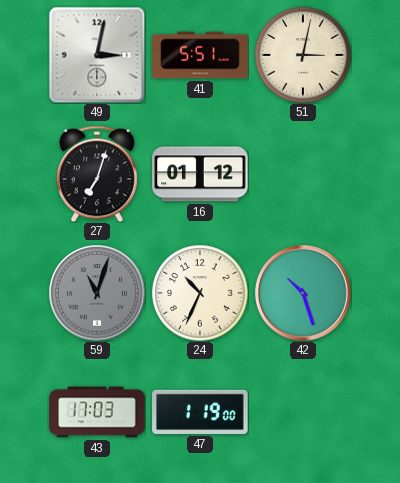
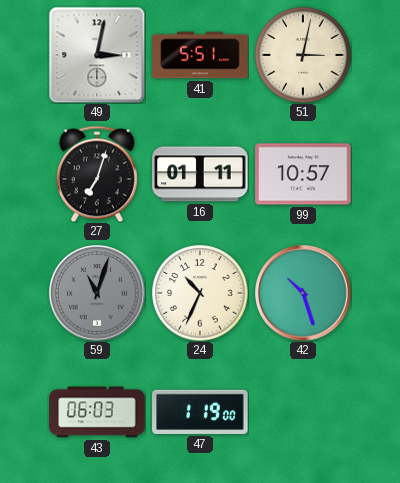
16: 01:12 -> 01:11
99: none -> 10:57
43: 17:03 -> 06:03
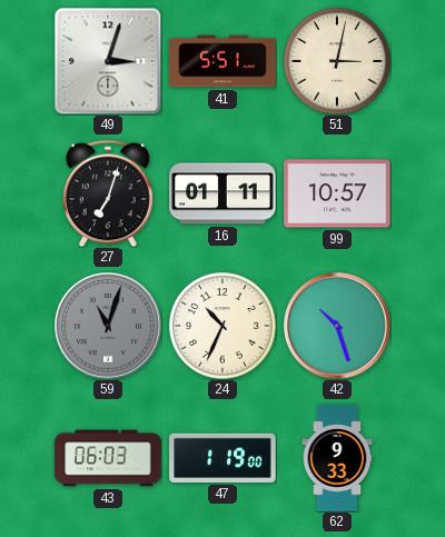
49: 3:02 -> 3:03
62: none -> 9:33
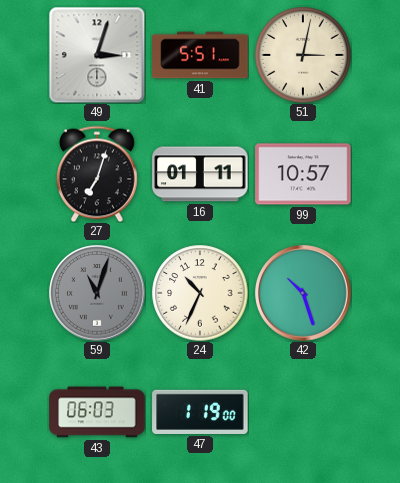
62: 9:33 -> none
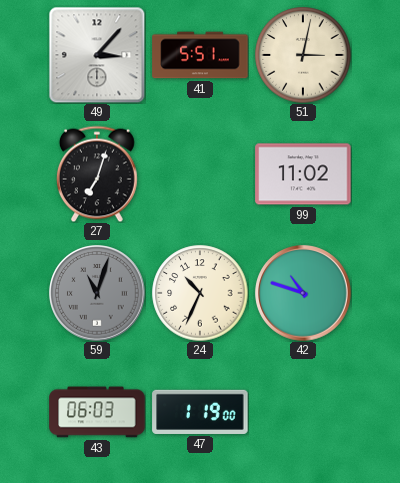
49: 3:03 -> 3:07
16: 01:11 -> none
99: 10:57 -> 11:02
42: 10:27 -> 10:48
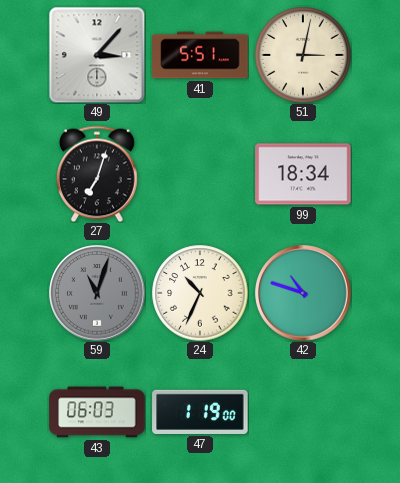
99: 11:02 -> 18:34
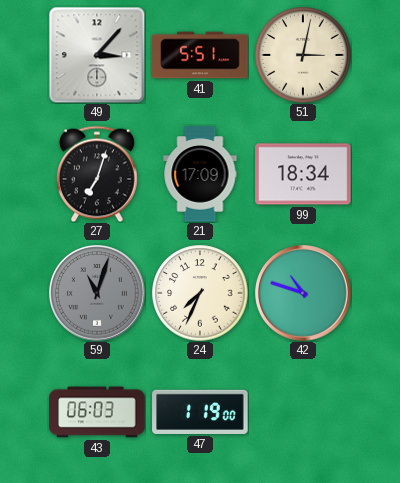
21: none -> 17:09
24: 10:34 -> 7:34
